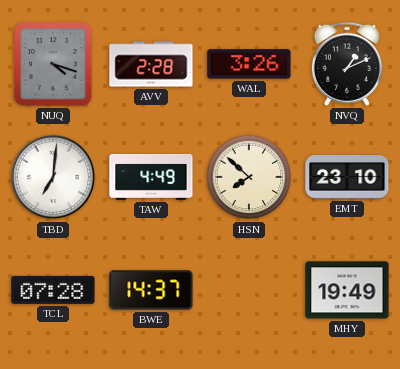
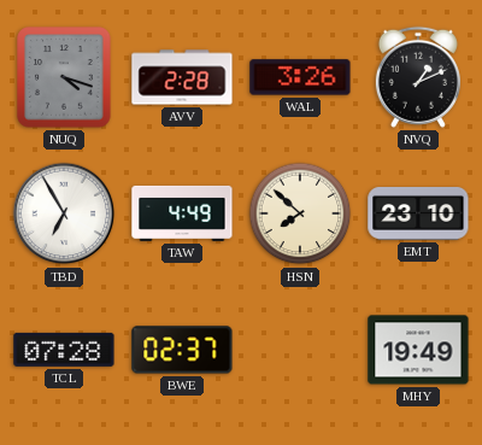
TBD: 7:01 -> 6:55
BWE: 14:37 -> 02:37
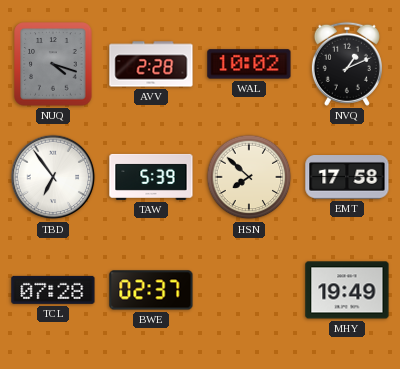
WAL: 3:26 -> 10:02
TBD: 6:55 -> 6:54
TAW: 4:49 -> 5:39
EMT: 23:10 -> 17:58
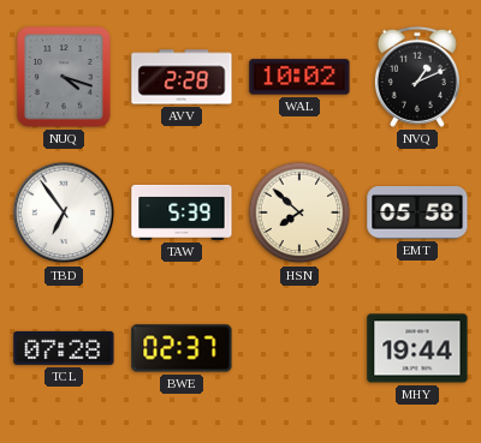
EMT: 17:58 -> 05:58
MHY: 19:49 -> 19:44
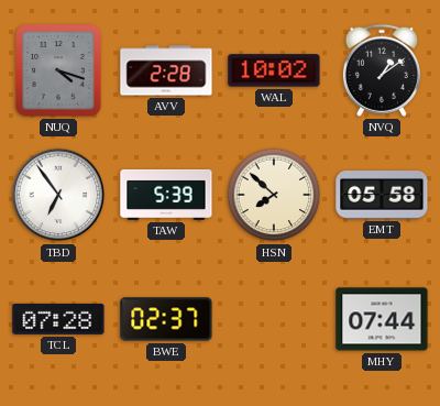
NVQ: 1:11 -> 1:09
MHY: 19:44 -> 07:44
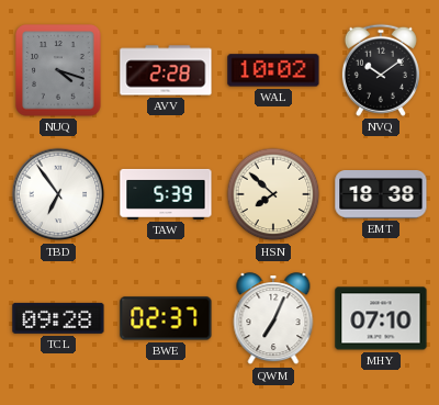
NVQ: 1:09 -> 10:09
EMT: 05:58 -> 18:38
TCL: 07:28 -> 09:28
QWM: none -> 7:04
MHY: 07:44 -> 07:10
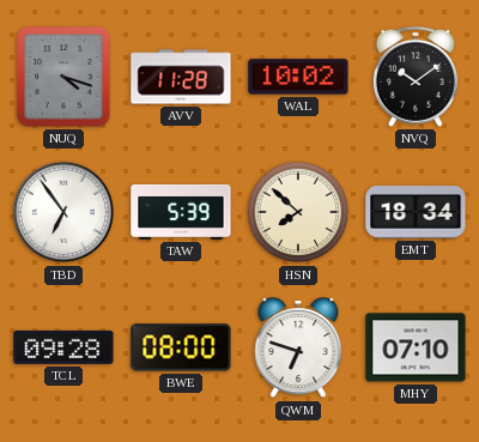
AVV: 2:28 -> 11:28
EMT: 18:38 -> 18:34
BWE: 02:37 -> 08:00
QWM: 7:04 -> 6:48
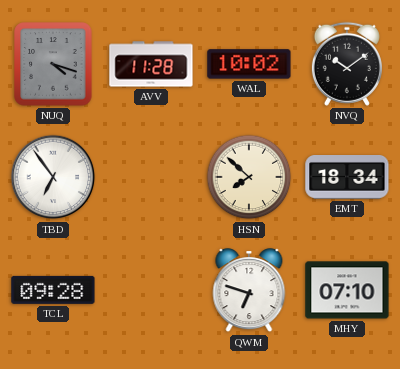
TAW: 5:39 -> none
BWE: 08:00 -> none
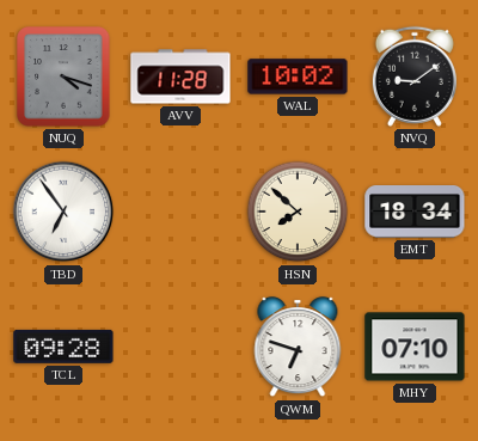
NVQ: 10:09 -> 9:09
